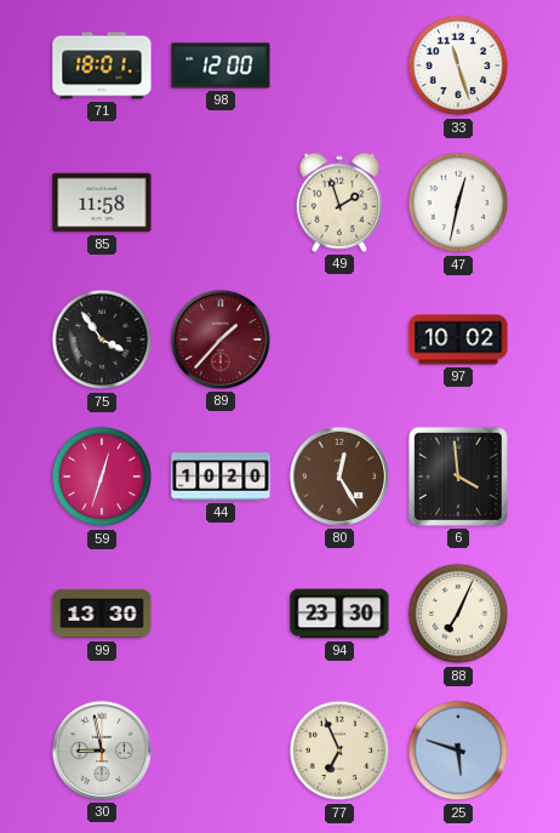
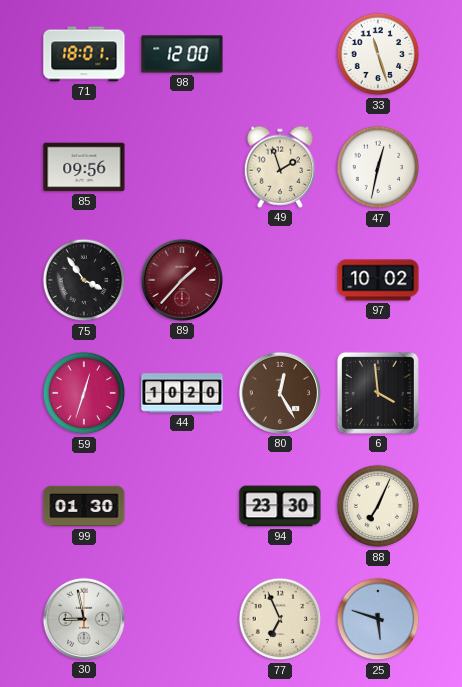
85: 11:58 -> 09:56
99: 13:30 -> 01:30
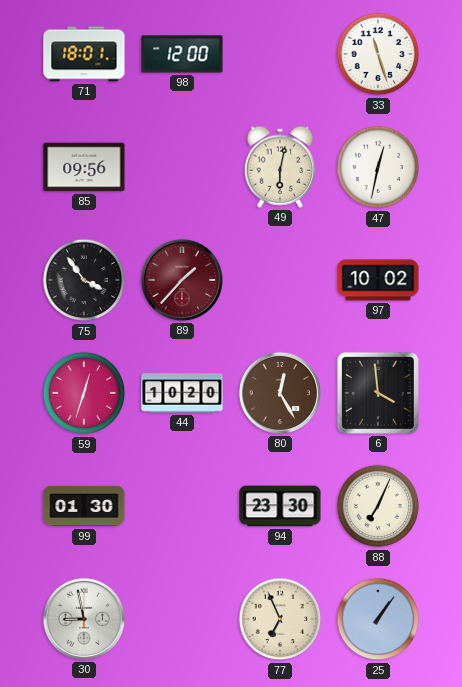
49: 1:57 -> 6:02
25: 5:48 -> 1:06
